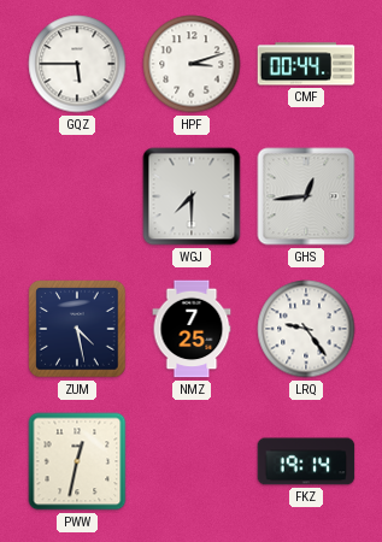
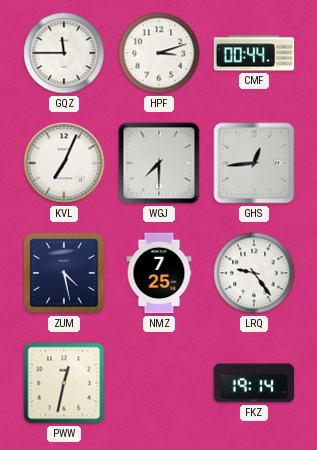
GQZ: 5:45 -> 11:45
KVL: none -> 7:04
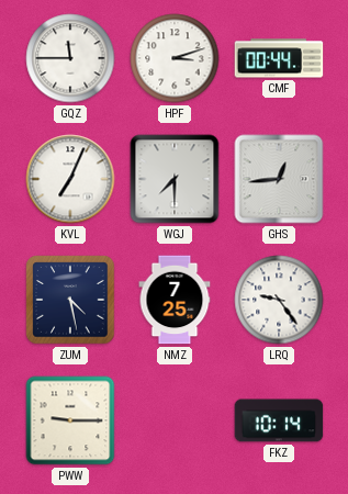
PWW: 12:32 -> 9:15
FKZ: 19:14 -> 10:14
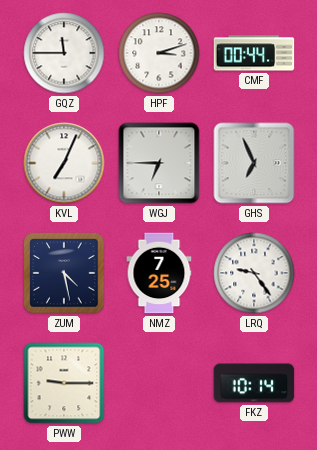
WGJ: 7:30 -> 6:45
GHS: 12:44 -> 6:56
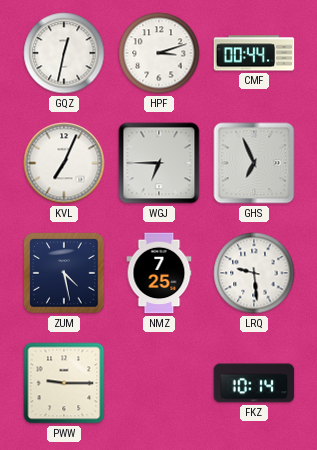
GQZ: 11:45 -> 12:32
LRQ: 9:24 -> 9:29
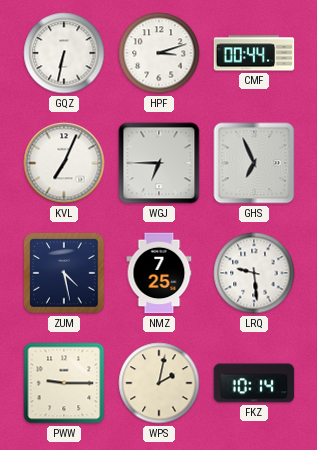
GQZ: 12:32 -> 6:32
WPS: none -> 2:02
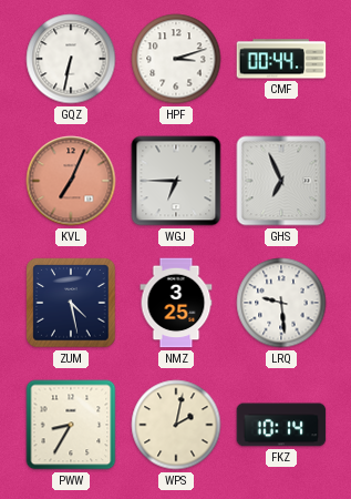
KVL dial: white -> salmon
NMZ: 7:25 -> 3:25
PWW: 9:15 -> 8:35
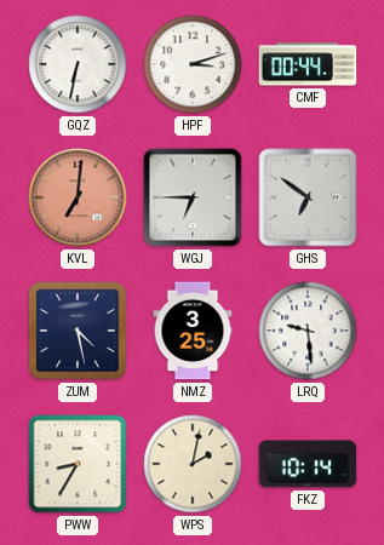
KVL: 7:04 -> 7:01
GHS: 6:56 -> 6:51
